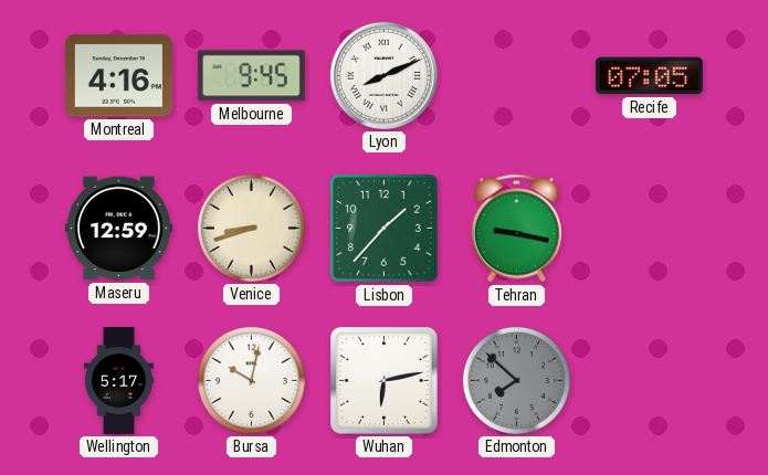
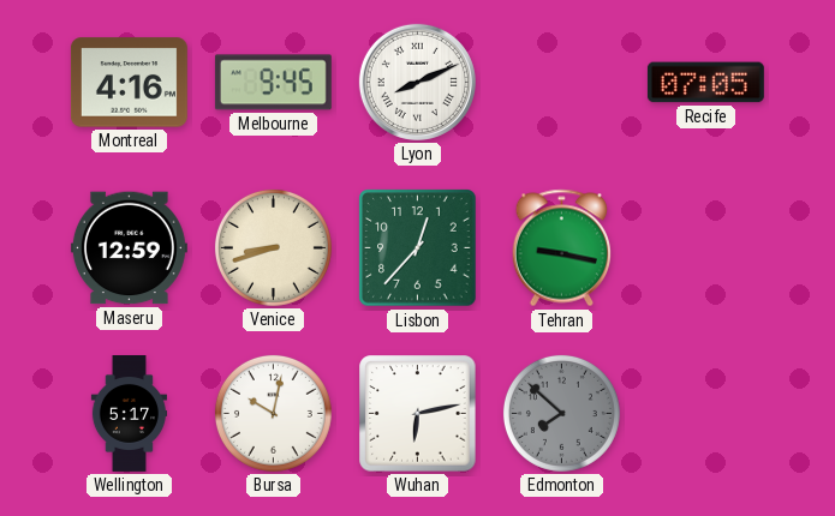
Lisbon: 1:37 -> 12:37
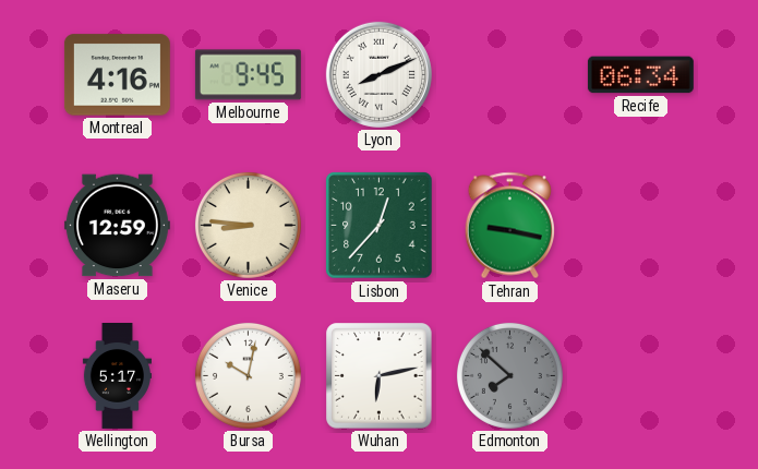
Recife: 07:05 -> 06:34
Venice: 8:42 -> 8:46
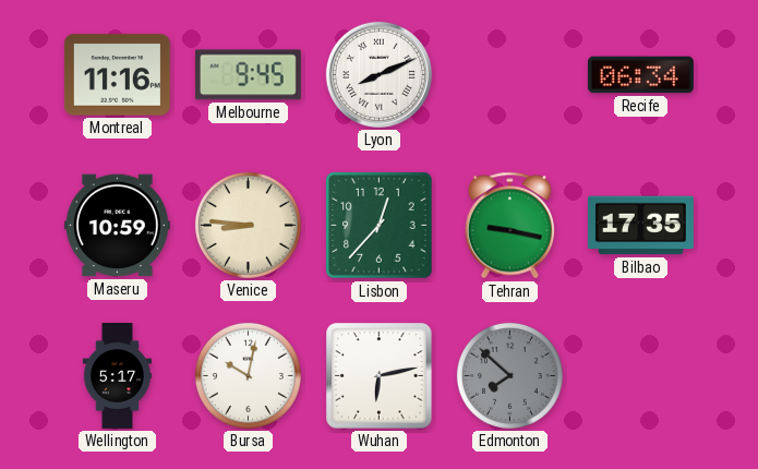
Montreal: 4:16 -> 11:16
Maseru: 12:59 -> 10:59
Bilbao: none -> 17:35
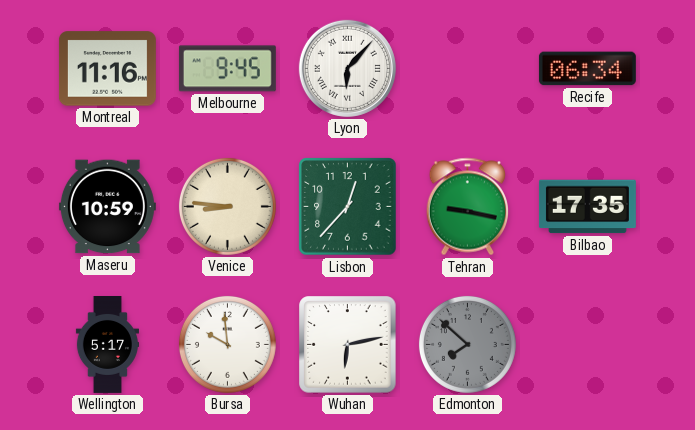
Lyon: 8:11 -> 6:07
Bursa: 10:02 -> 9:59
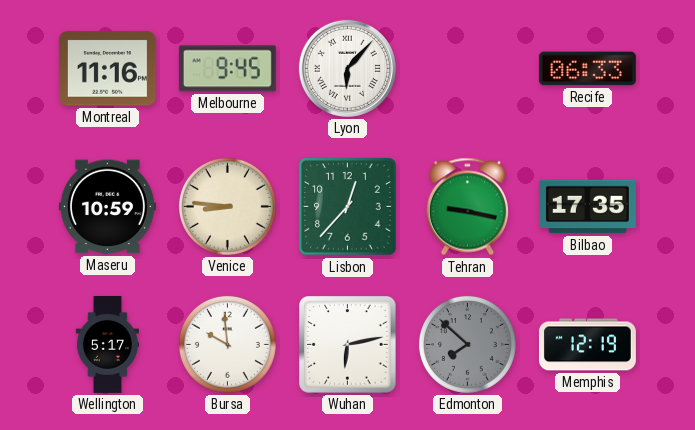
Recife: 06:34 -> 06:33
Memphis: none -> 12:19
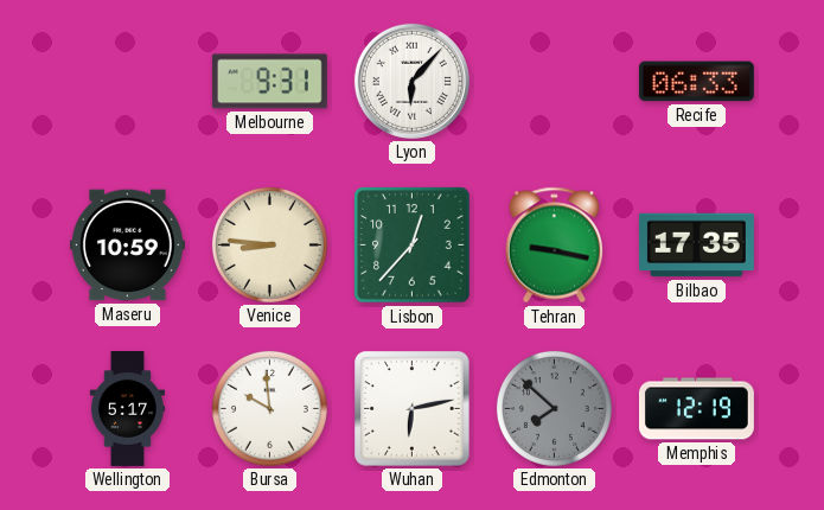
Montreal: 11:16 -> none
Melbourne: 9:45 -> 9:31
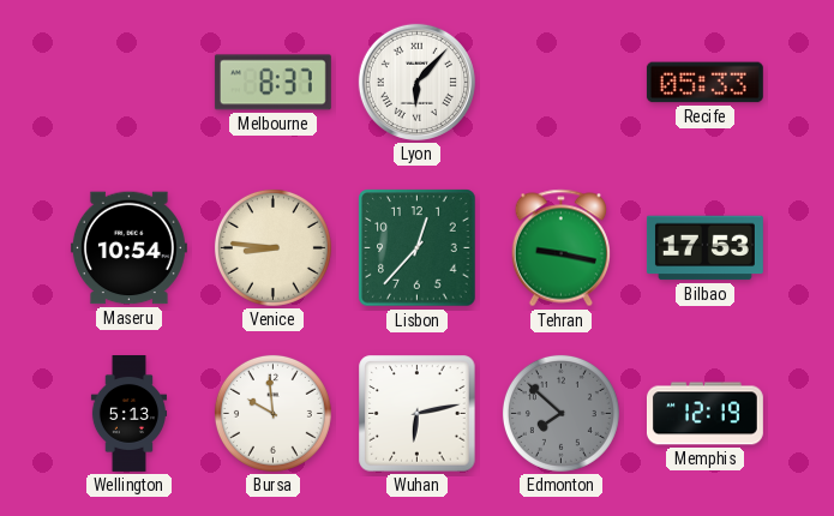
Melbourne: 9:31 -> 8:37
Recife: 06:33 -> 05:33
Maseru: 10:59 -> 10:54
Bilbao: 17:35 -> 17:53
Wellington: 5:17 -> 5:13
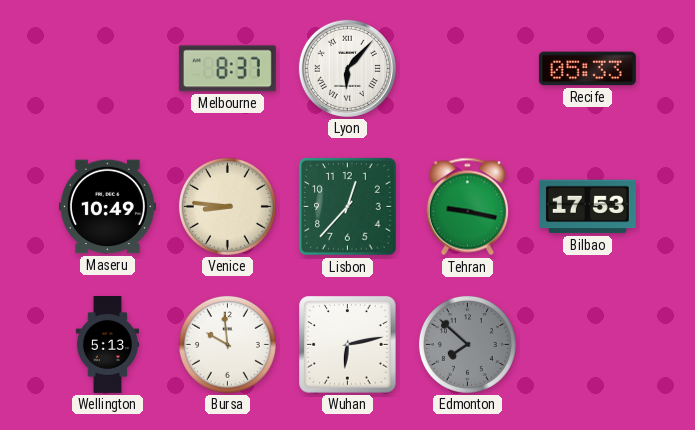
Maseru: 10:54 -> 10:49
Memphis: 12:19 -> none
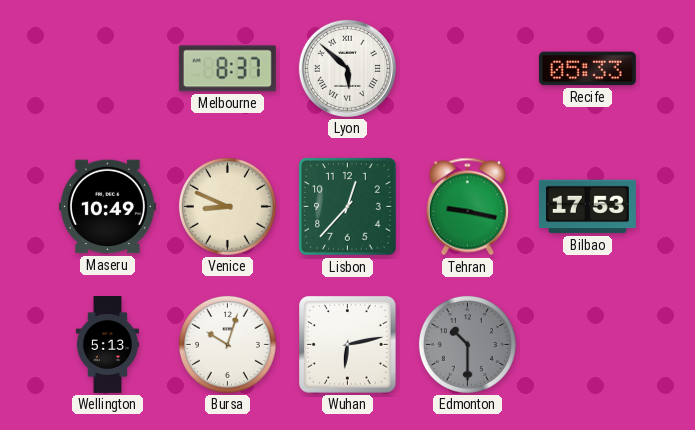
Lyon: 6:07 -> 5:52
Venice: 8:46 -> 8:49
Bursa: 9:59 -> 10:03
Edmonton: 7:52 -> 10:30
